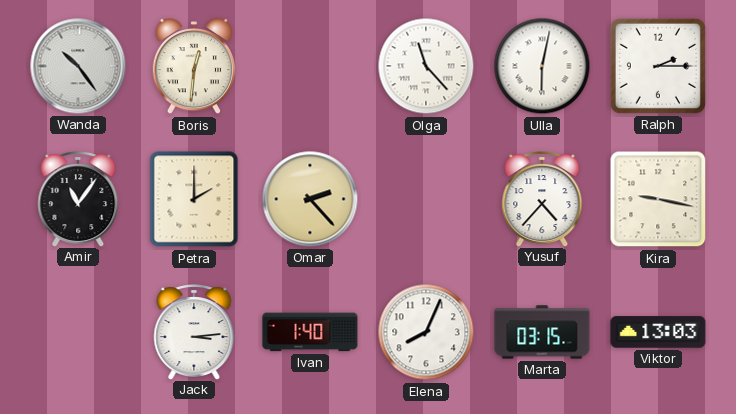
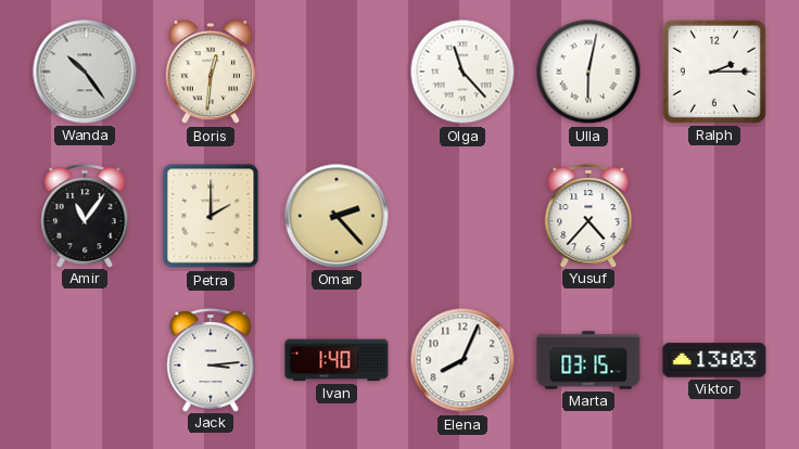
Kira: 9:17 -> none
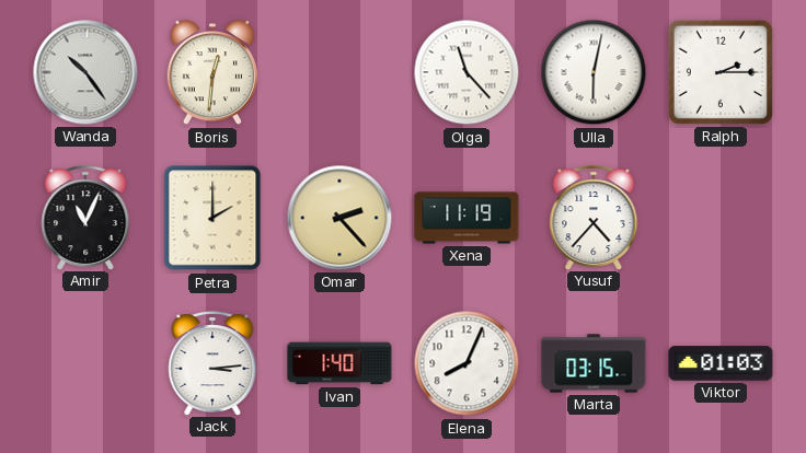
Amir: 11:06 -> 11:04
Xena: none -> 11:19
Viktor: 13:03 -> 01:03
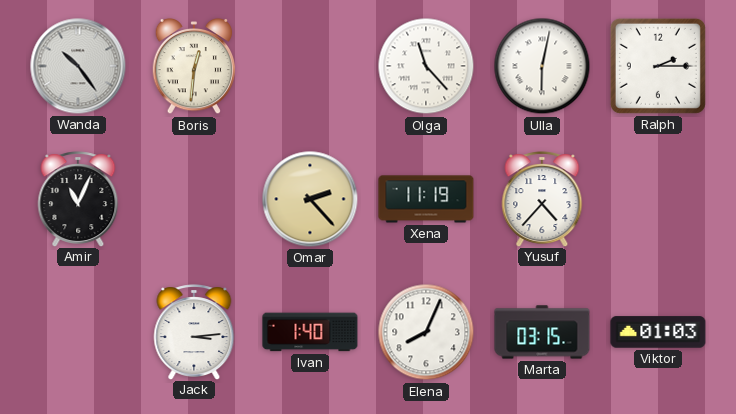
Petra: 2:00 -> none
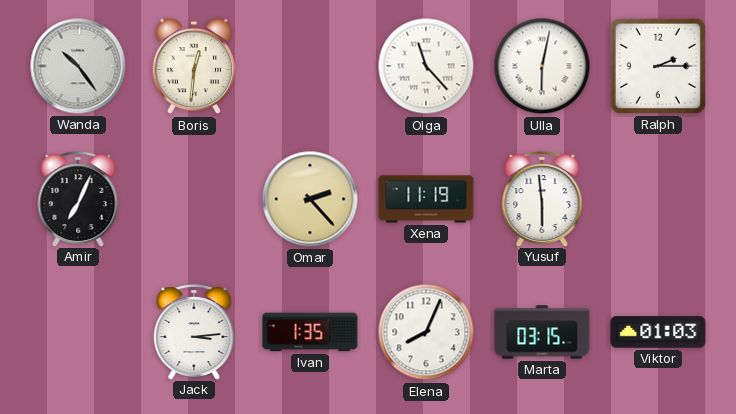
Amir: 11:04 -> 7:04
Yusuf: 4:37 -> 5:59
Ivan: 1:40 -> 1:35
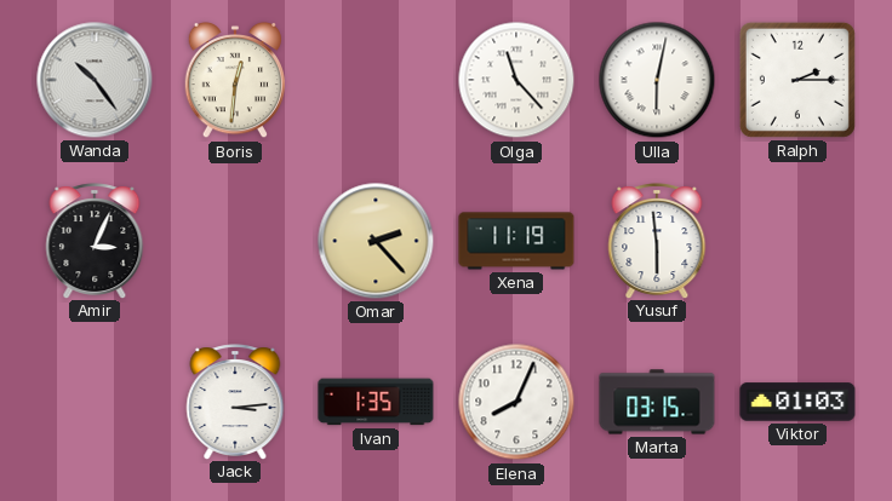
Amir: 7:04 -> 3:04
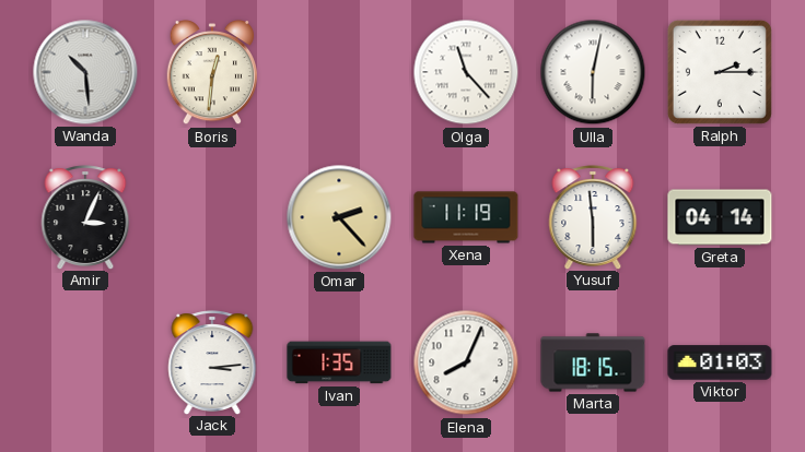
Wanda: 10:24 -> 10:29
Greta: none -> 04:14
Marta: 03:15 -> 18:15
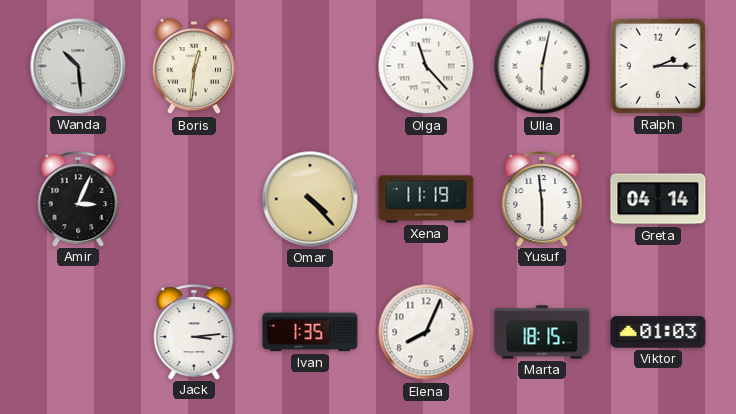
Omar: 2:23 -> 4:23
